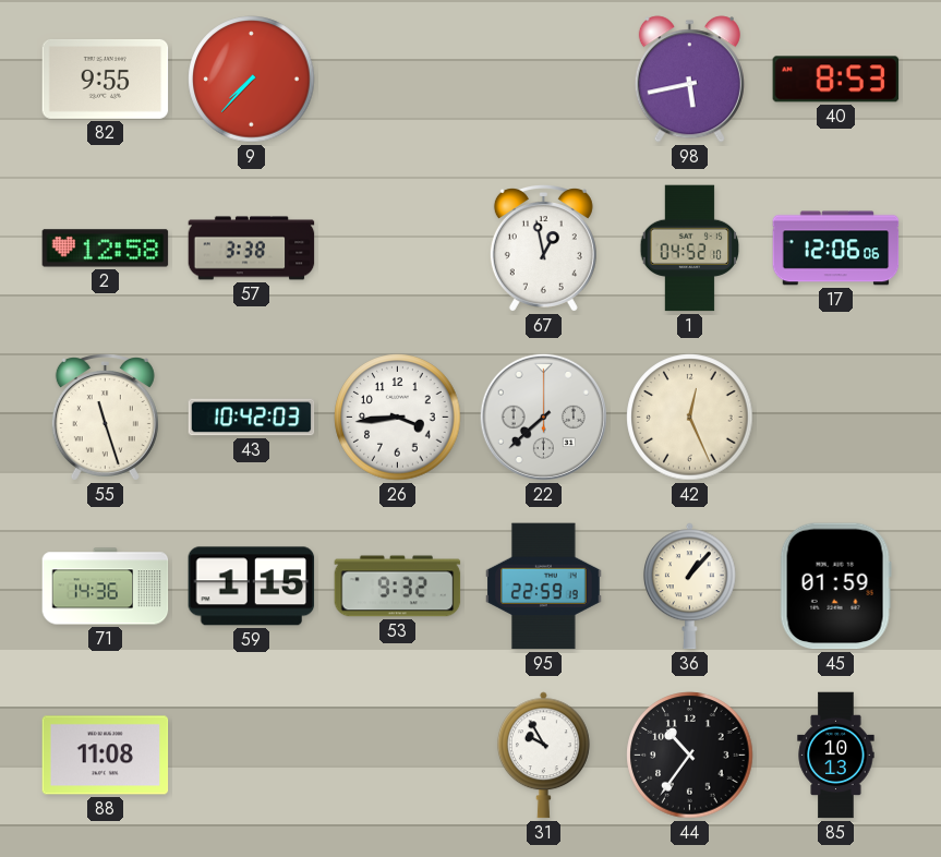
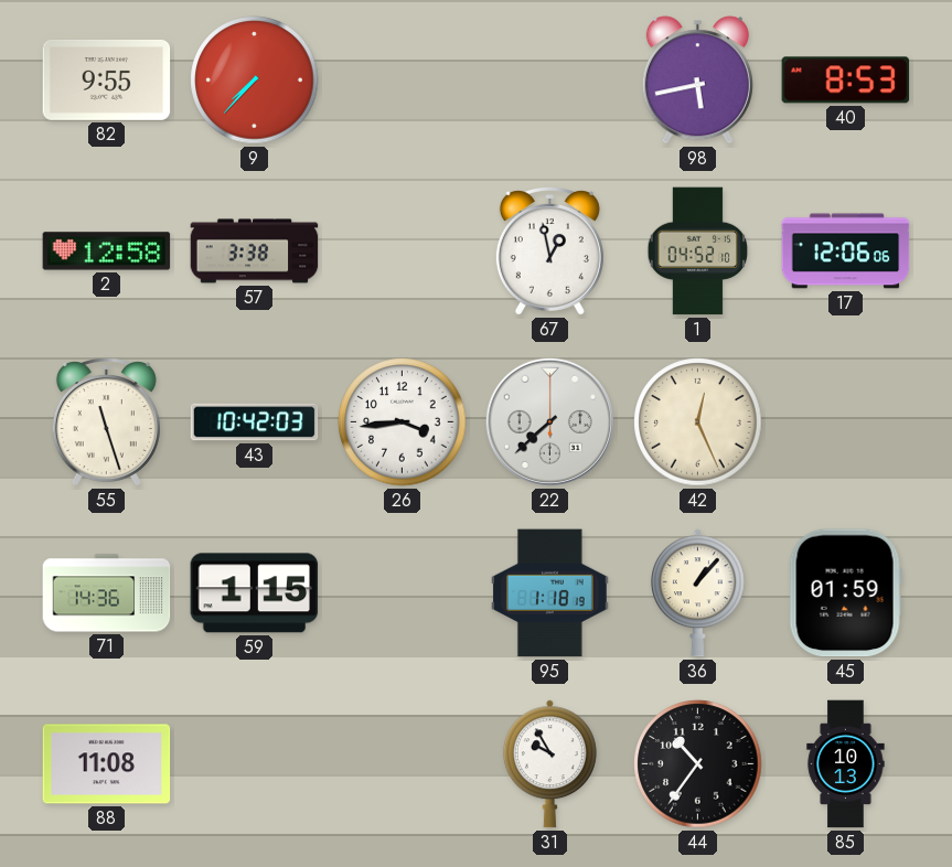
53: 9:32 -> none
95: 22:59 -> 1:18
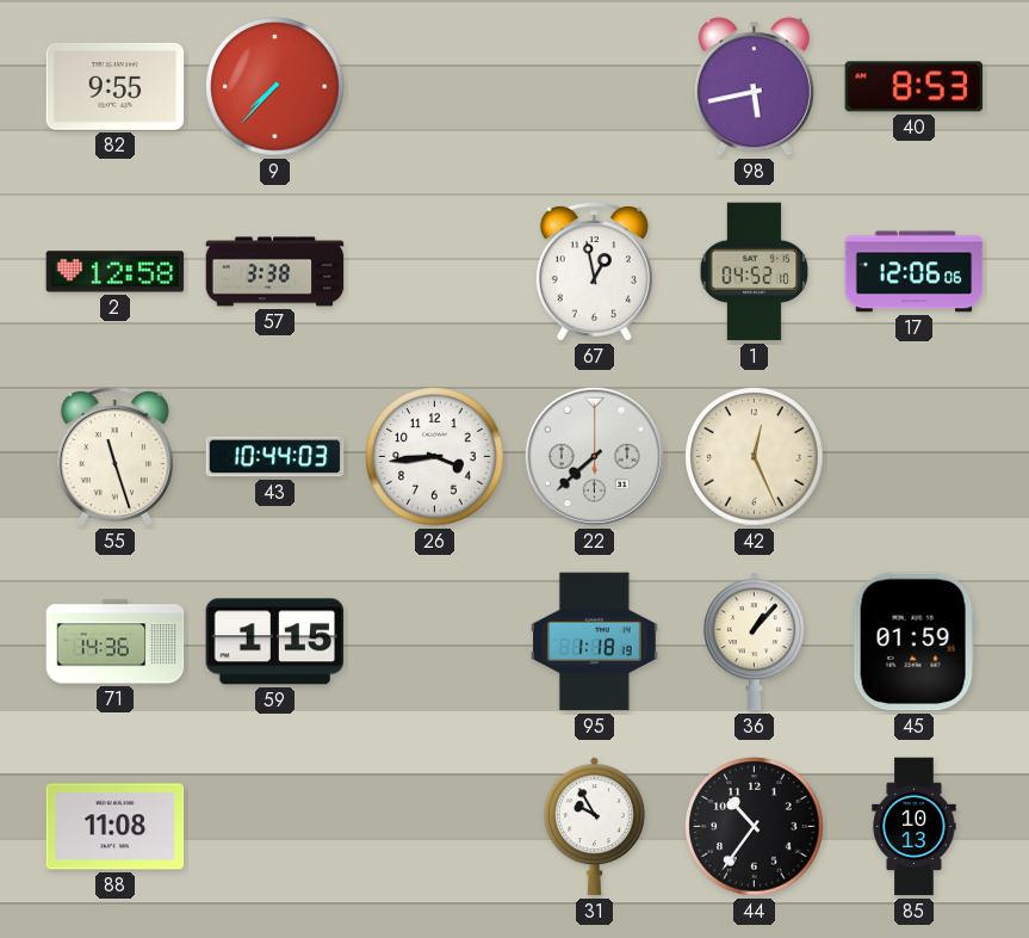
43: 10:42 -> 10:44
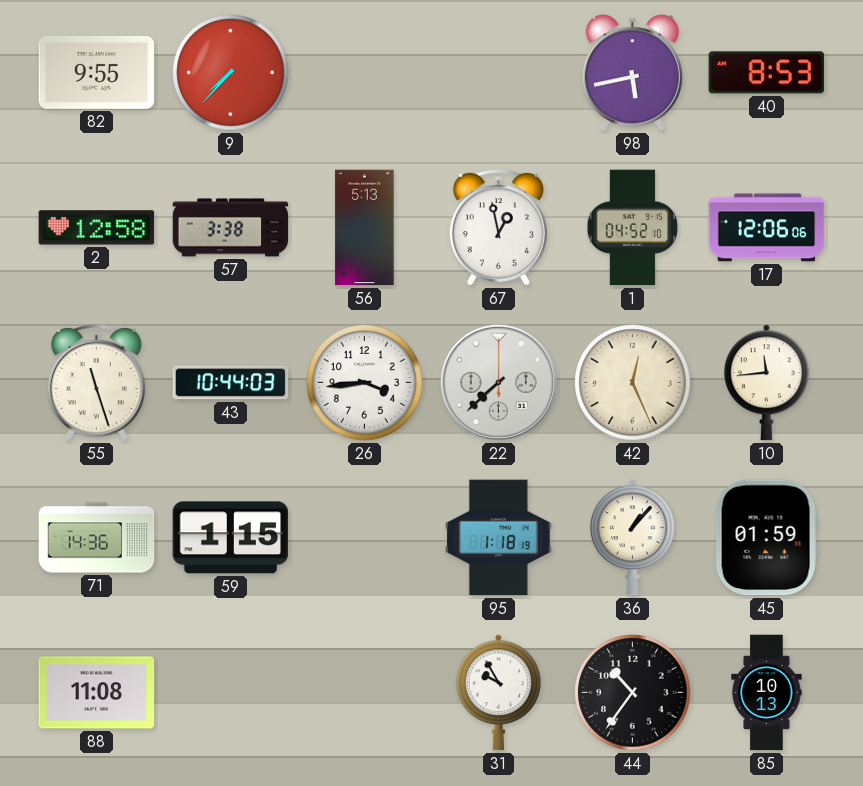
56: none -> 5:13
10: none -> 11:44
